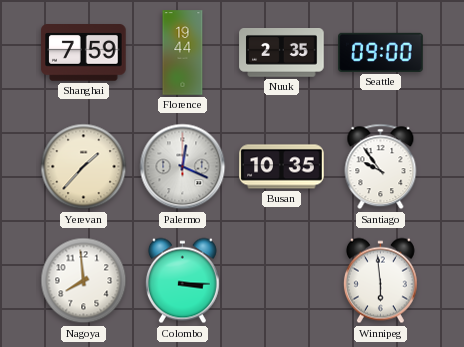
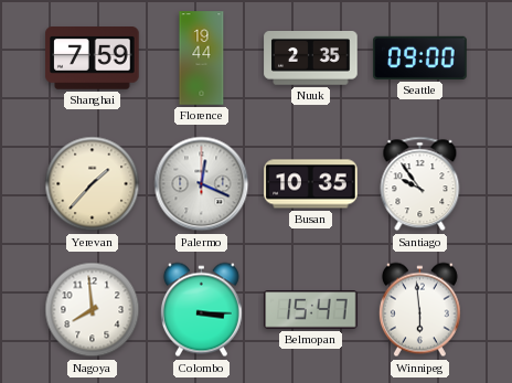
Belmopan: none -> 15:47
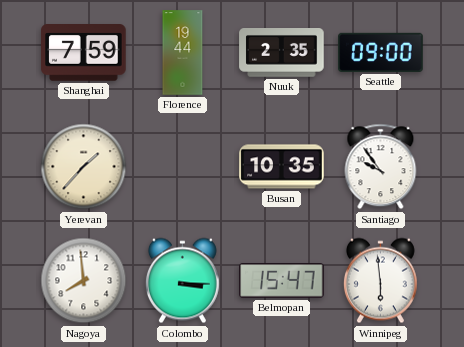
Palermo: 12:19 -> none
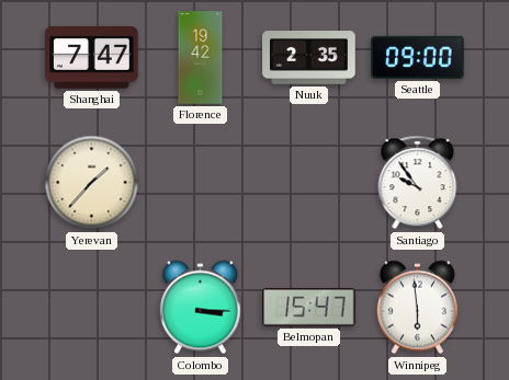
Shanghai: 7:59 -> 7:47
Florence: 19:44 -> 19:42
Busan: 10:35 -> none
Nagoya: 7:59 -> none
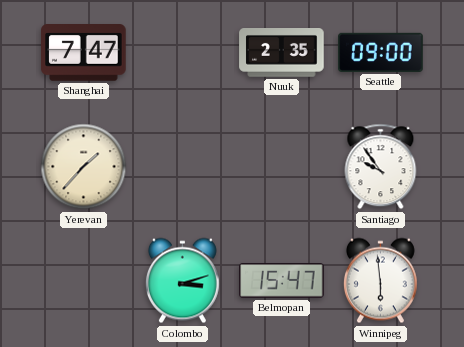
Florence: 19:42 -> none
Colombo: 3:15 -> 3:12
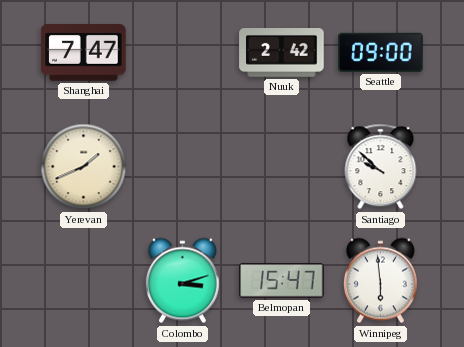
Nuuk: 2:35 -> 2:42
Yerevan: 1:37 -> 1:41
Santiago: 9:54 -> 9:52
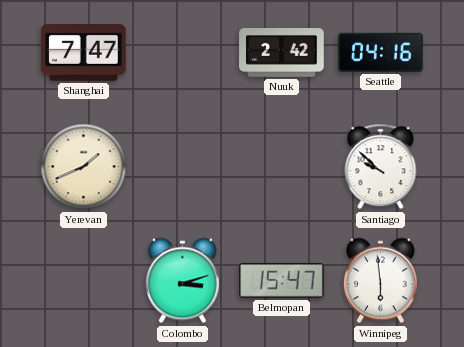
Seattle: 09:00 -> 04:16
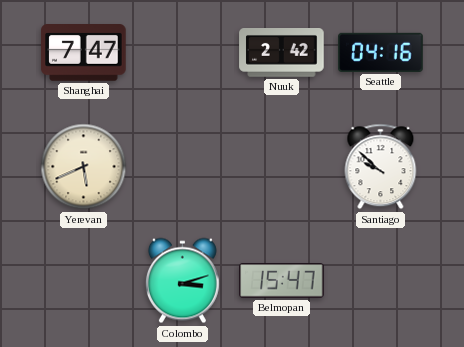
Yerevan: 1:41 -> 5:41
Winnipeg: 5:59 -> none
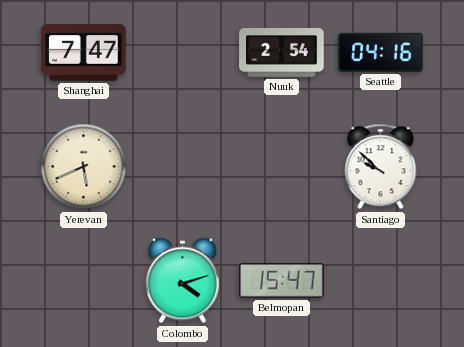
Nuuk: 2:42 -> 2:54
Colombo: 3:12 -> 4:12
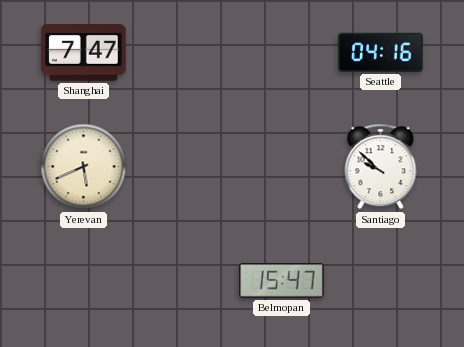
Nuuk: 2:54 -> none
Colombo: 4:12 -> none
